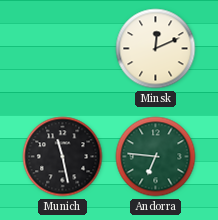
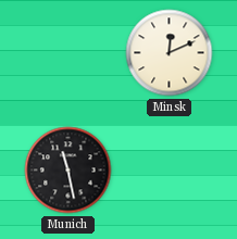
Andorra: 6:46 -> none
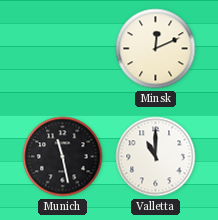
Valletta: none -> 11:00
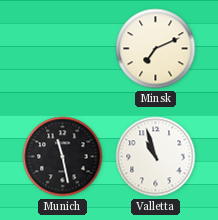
Minsk: 12:11 -> 7:11
Valletta: 11:00 -> 10:57
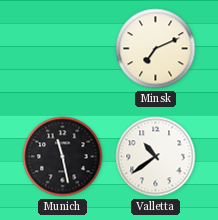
Valletta: 10:57 -> 10:39
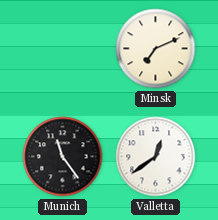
Munich: 11:28 -> 11:24
Valletta: 10:39 -> 12:39
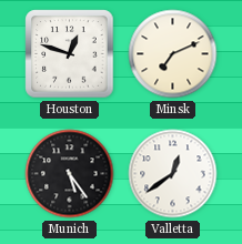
Houston: none -> 12:48
Munich: 11:24 -> 5:24
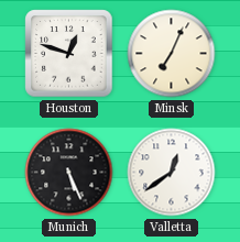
Minsk: 7:11 -> 7:04
Munich: 5:24 -> 5:26
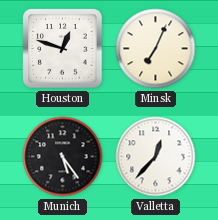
Munich: 5:26 -> 5:24
Valletta: 12:39 -> 12:37
